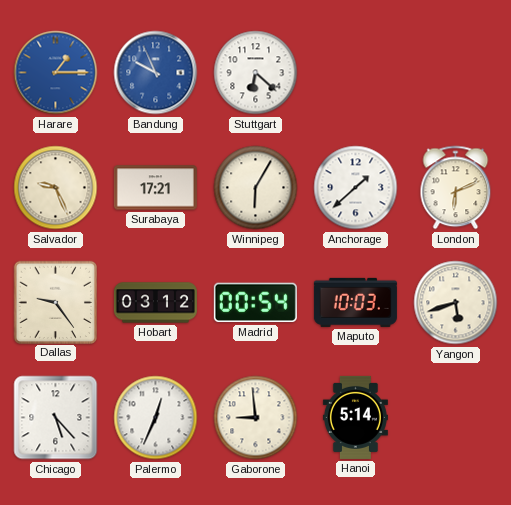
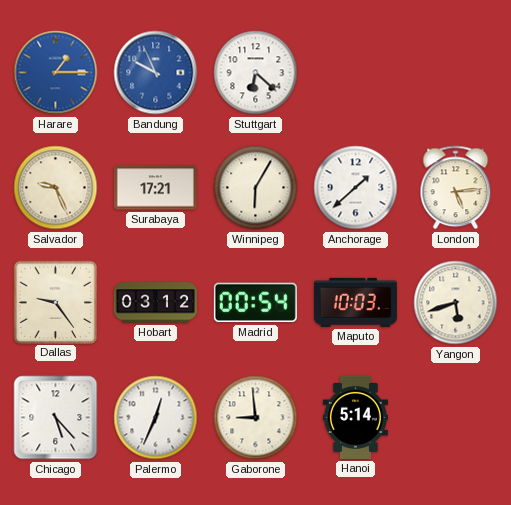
London: 6:11 -> 5:14
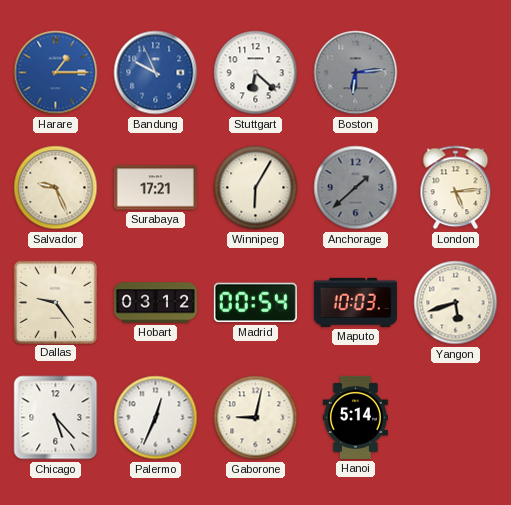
Boston: none -> 6:14
Anchorage dial: white -> grey
Gaborone: 8:59 -> 9:02
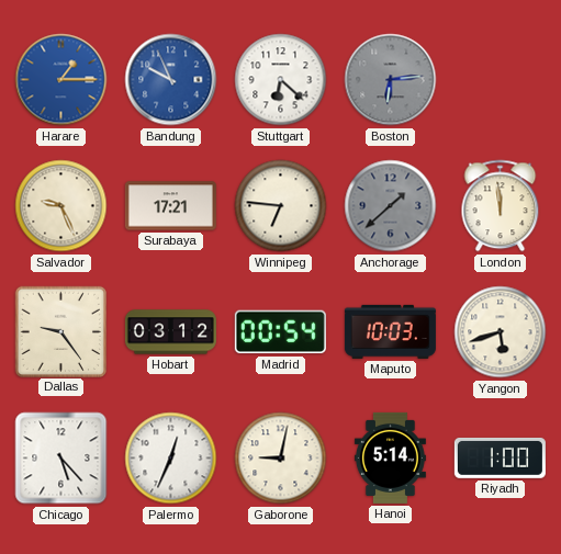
Winnipeg: 6:05 -> 6:46
London: 5:14 -> 11:59
Riyadh: none -> 1:00
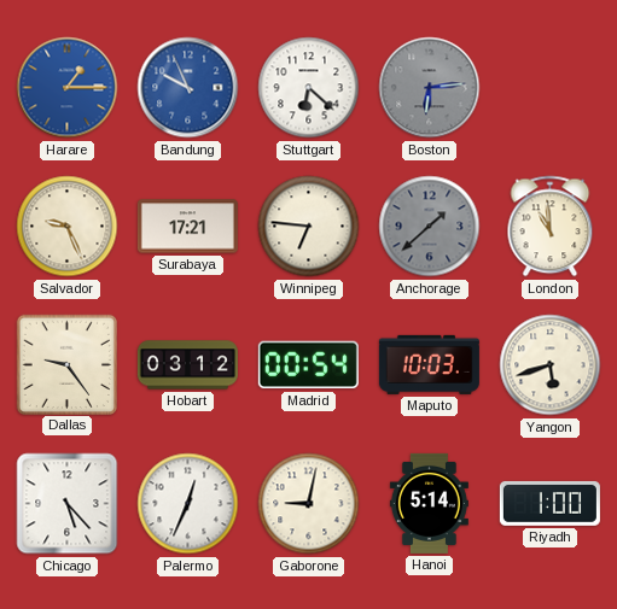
London: 11:59 -> 10:59
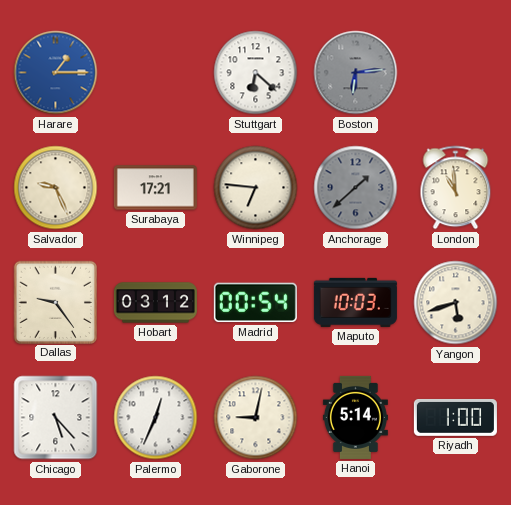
Bandung: 9:56 -> none
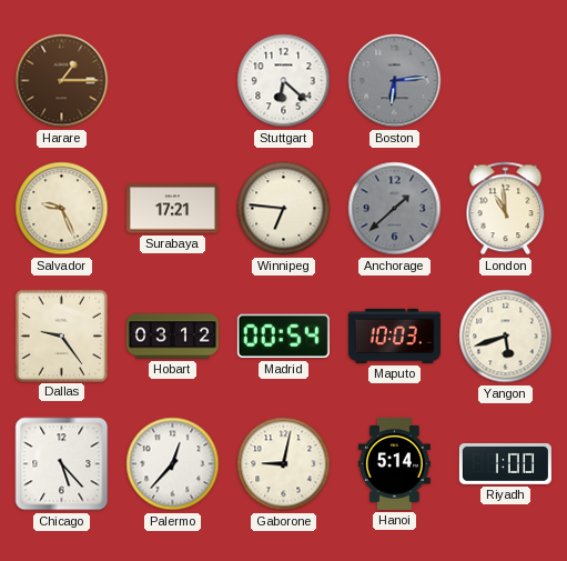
Harare dial: blue -> brown
Palermo: 12:34 -> 12:37
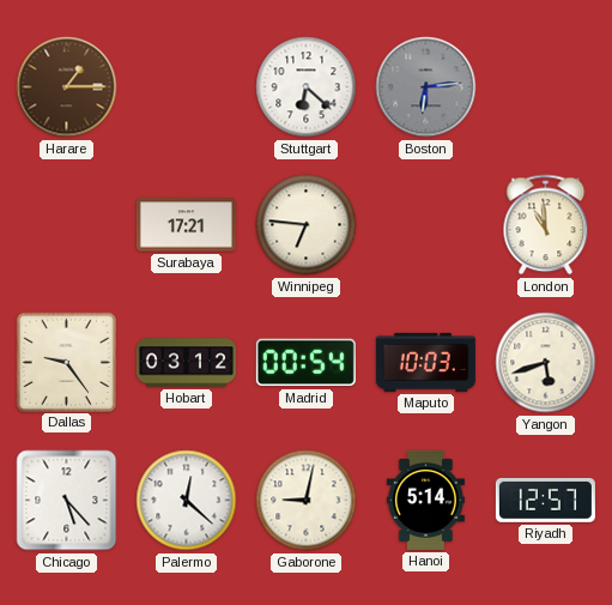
Salvador: 9:26 -> none
Anchorage: 1:38 -> none
Palermo: 12:37 -> 12:22
Riyadh: 1:00 -> 12:57
